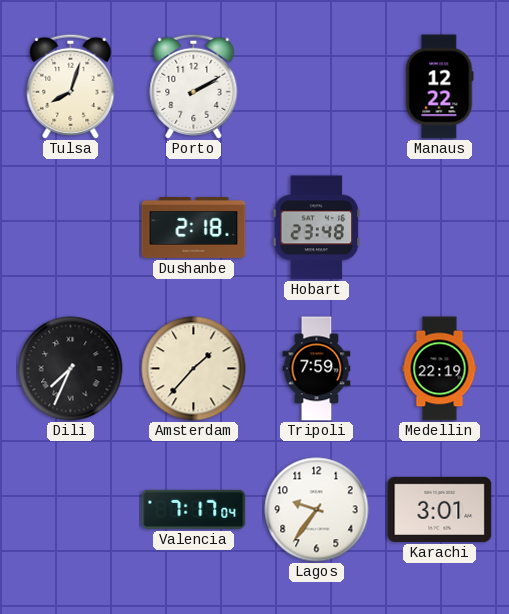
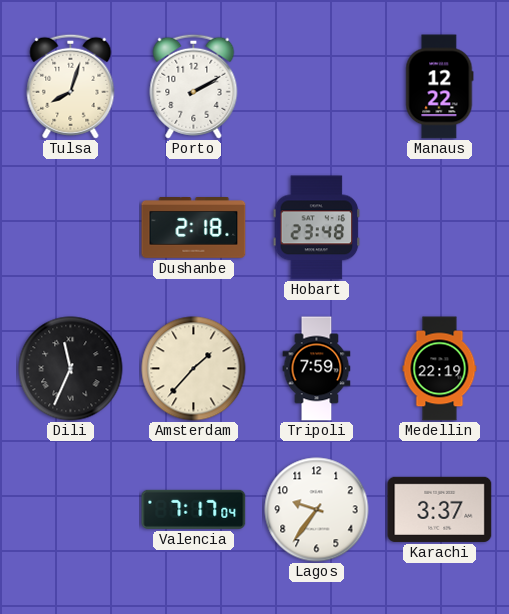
Dili: 7:34 -> 11:34
Karachi: 3:01 -> 3:37
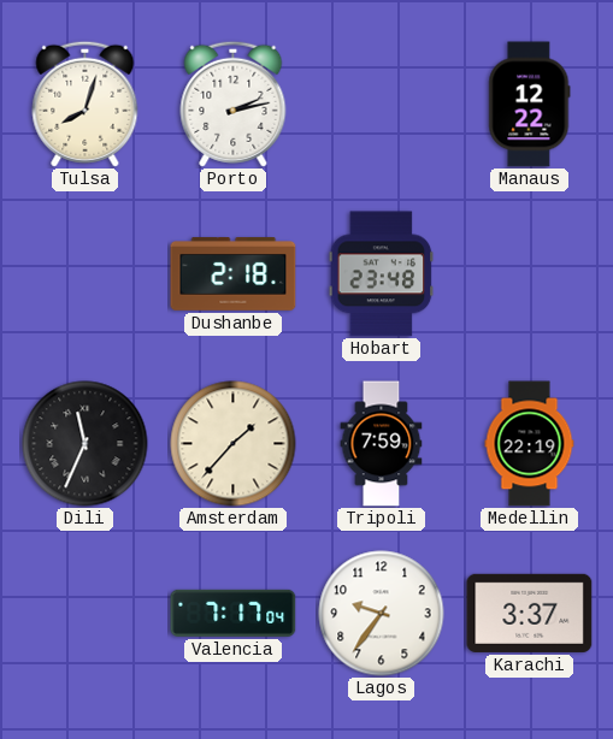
Porto: 2:10 -> 2:13
